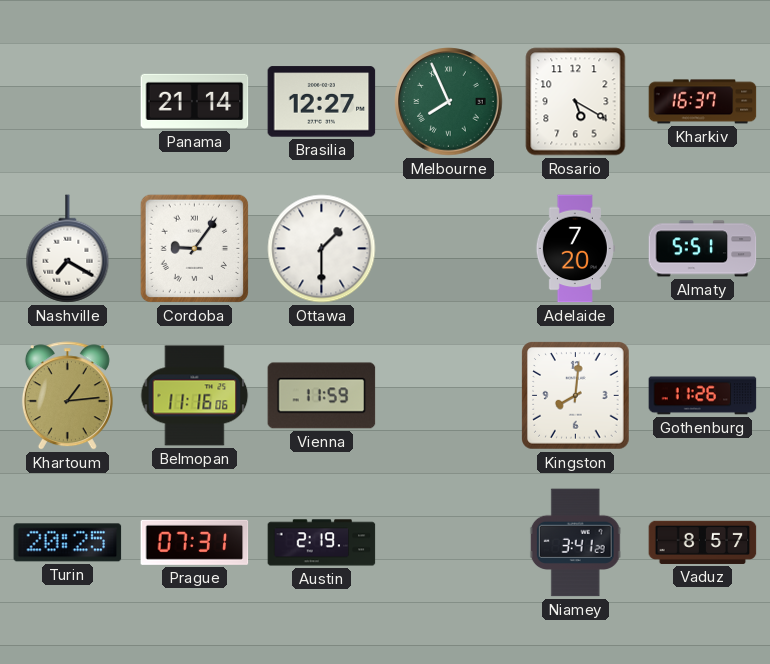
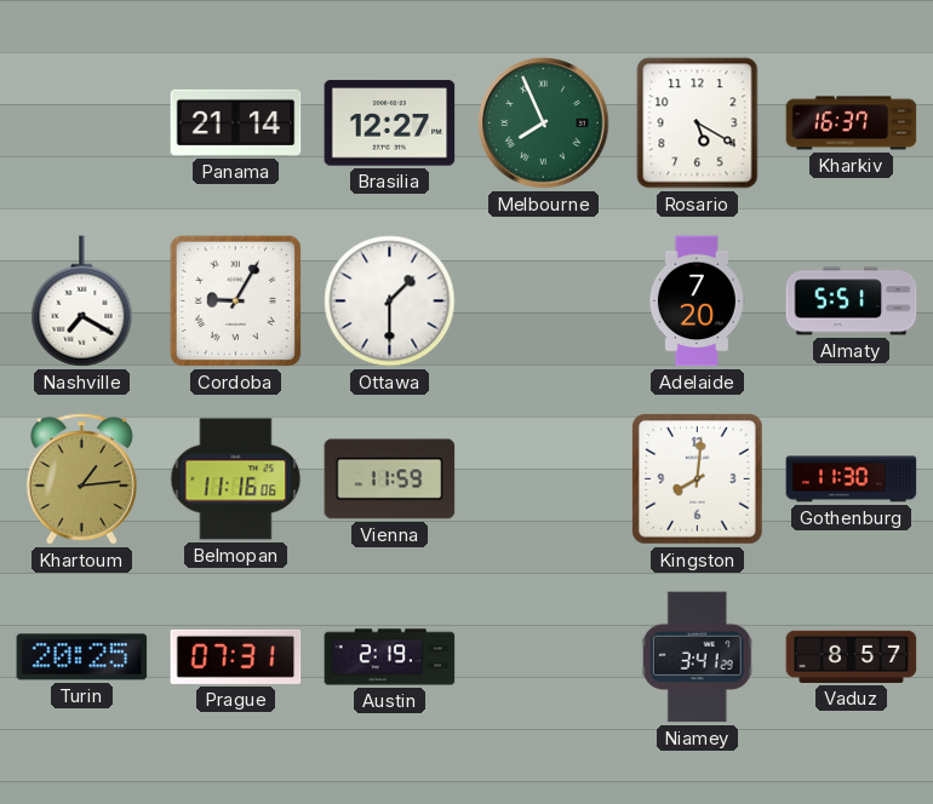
Cordoba: 9:06 -> 9:05
Gothenburg: 11:26 -> 11:30
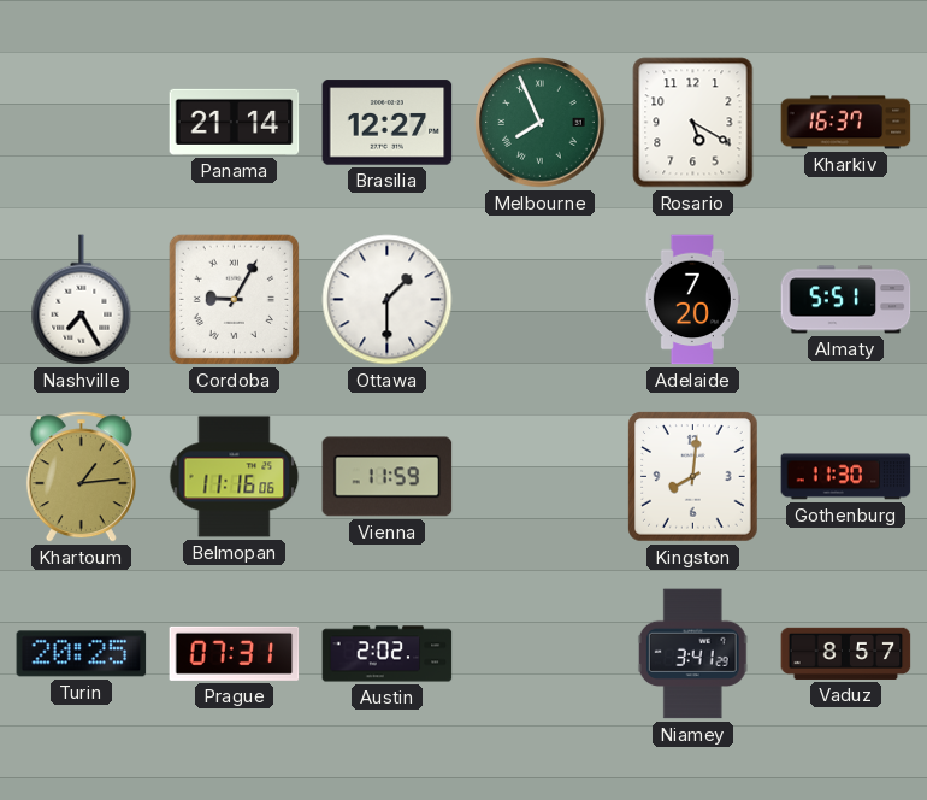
Nashville: 7:20 -> 7:25
Austin: 2:19 -> 2:02
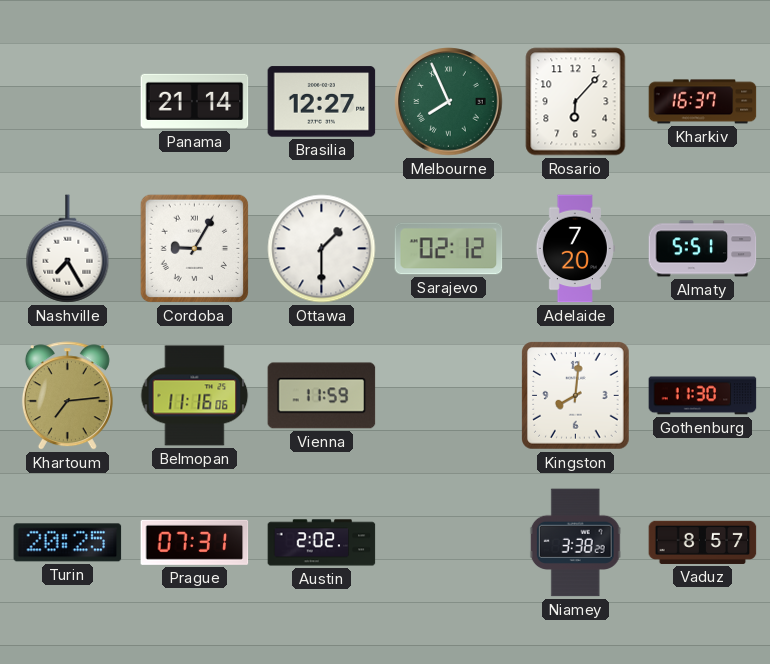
Rosario: 5:20 -> 6:07
Sarajevo: none -> 02:12
Khartoum: 1:14 -> 7:14
Niamey: 3:41 -> 3:38
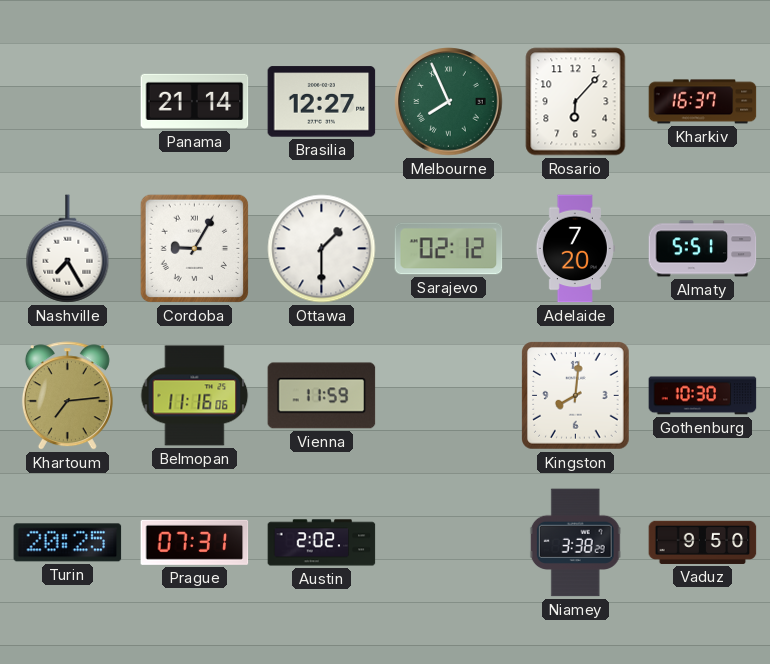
Gothenburg: 11:30 -> 10:30
Vaduz: 8:57 -> 9:50
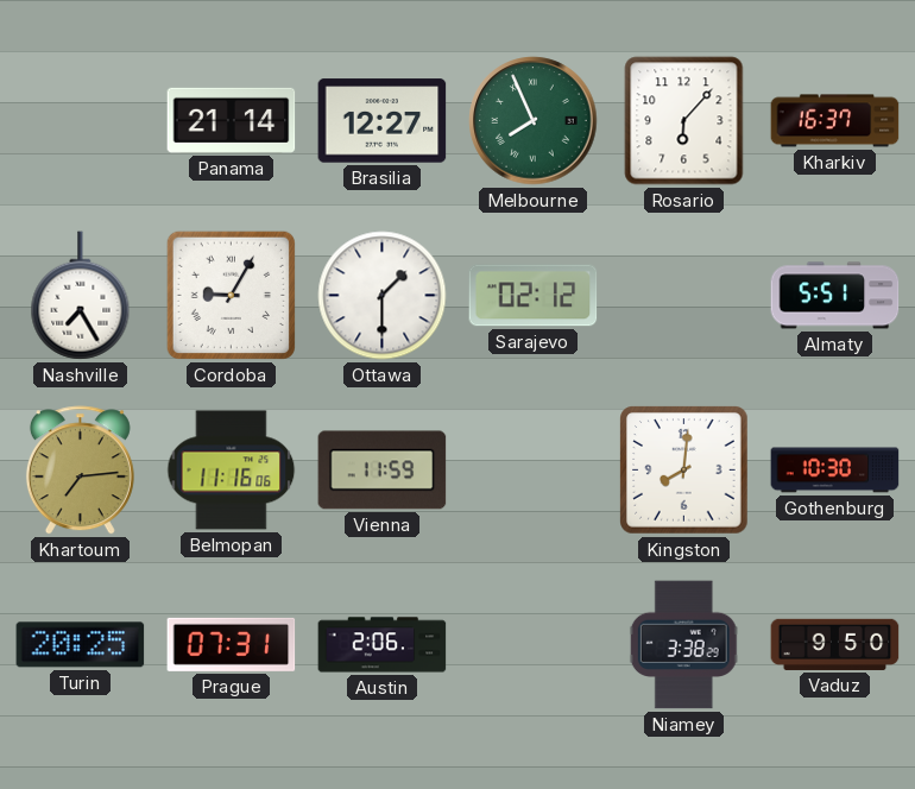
Adelaide: 7:20 -> none
Austin: 2:02 -> 2:06
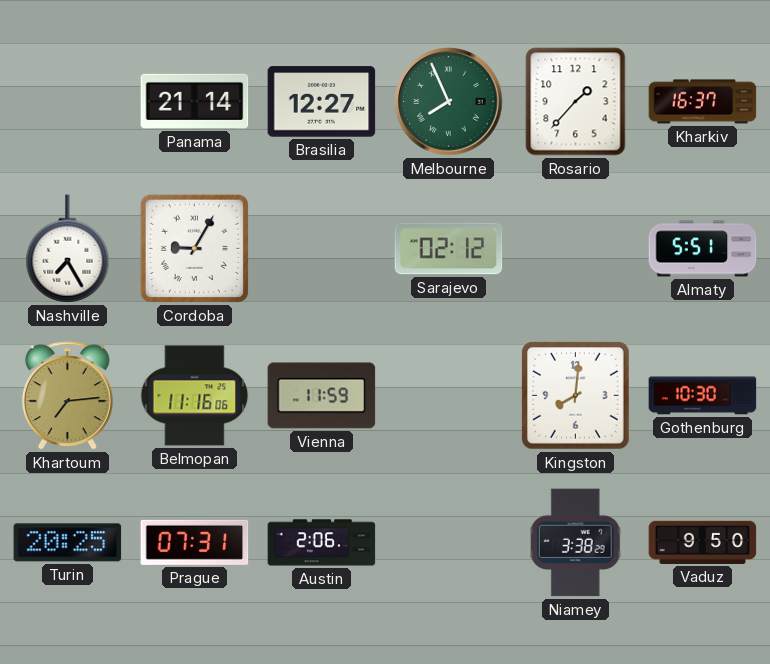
Rosario: 6:07 -> 1:37
Ottawa: 1:30 -> none
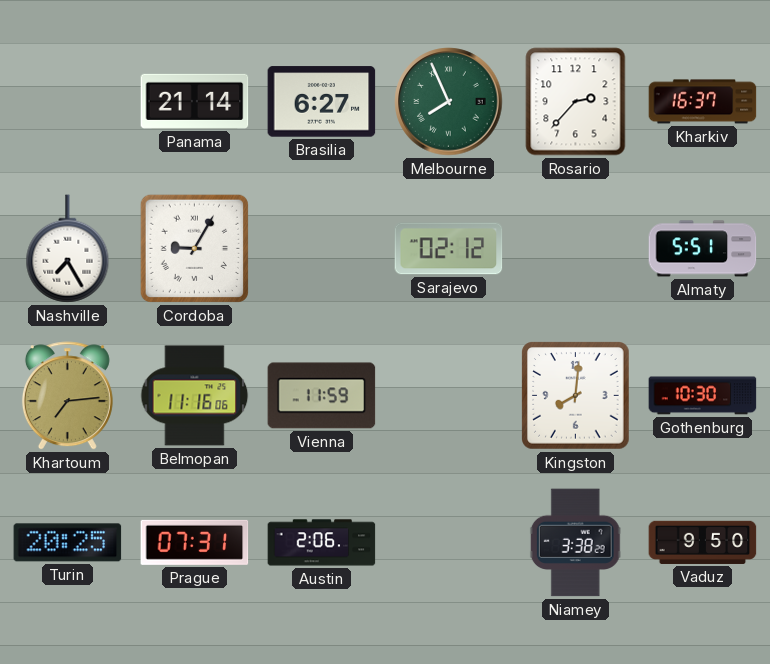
Brasilia: 12:27 -> 6:27
Rosario: 1:37 -> 2:37
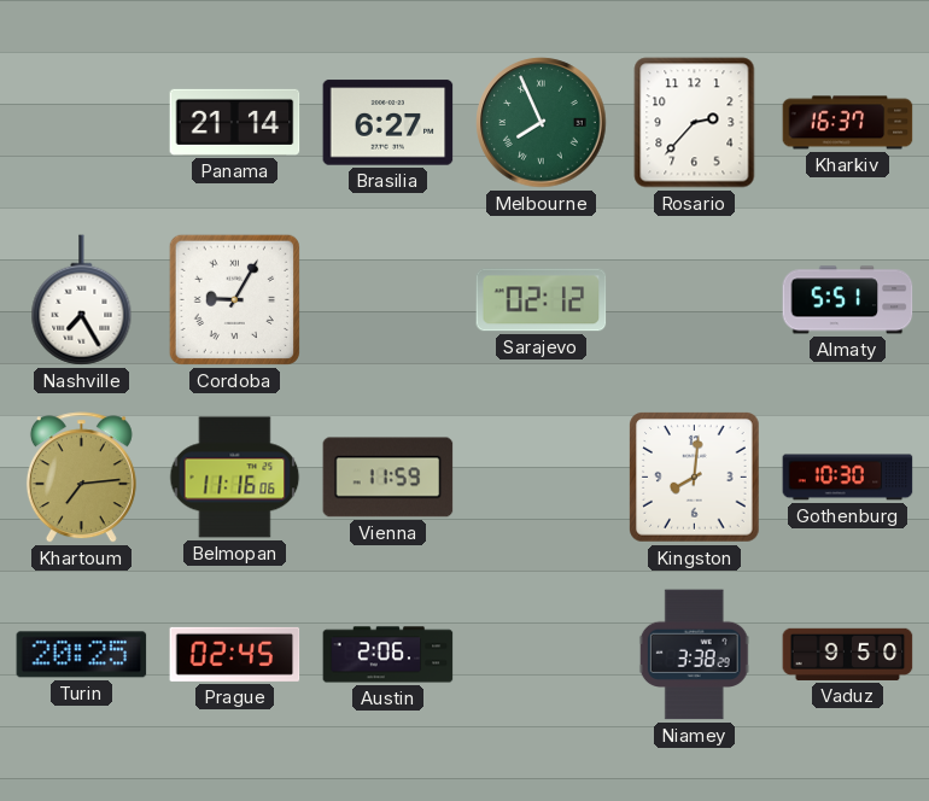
Prague: 07:31 -> 02:45
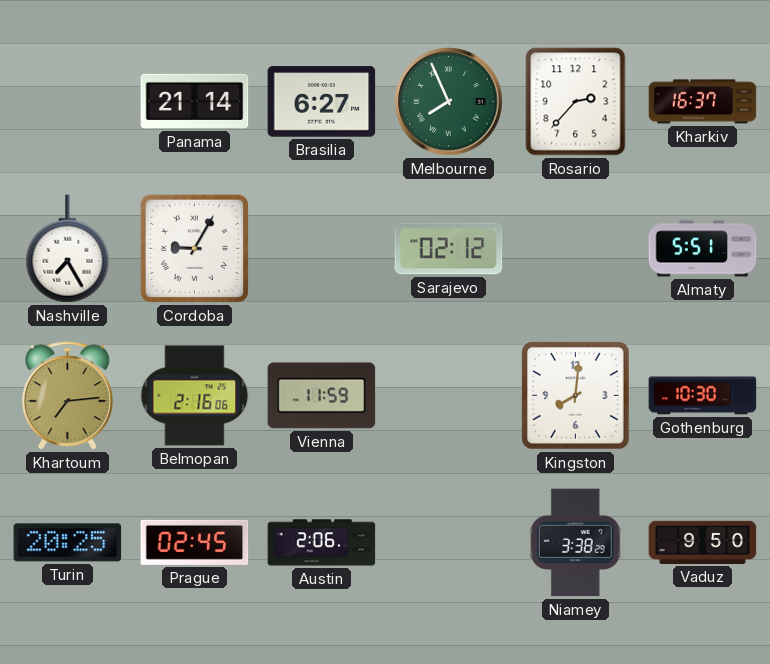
Belmopan: 11:16 -> 2:16
